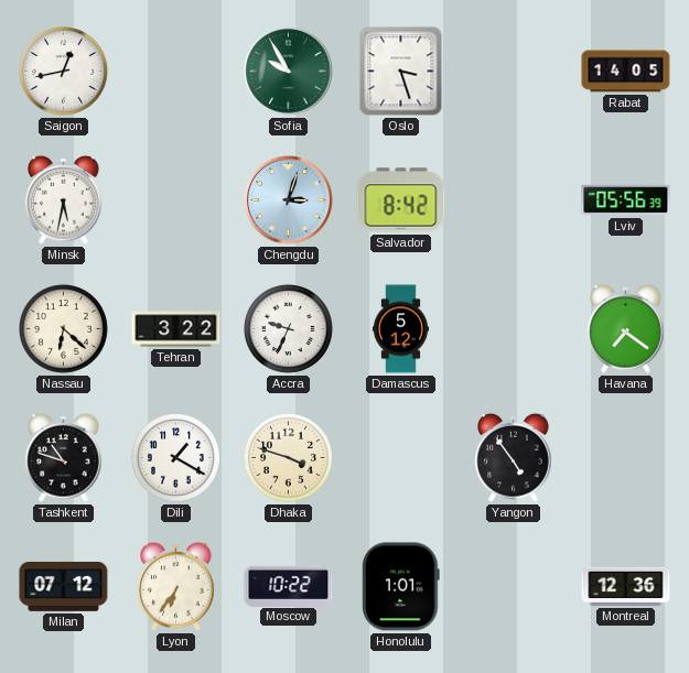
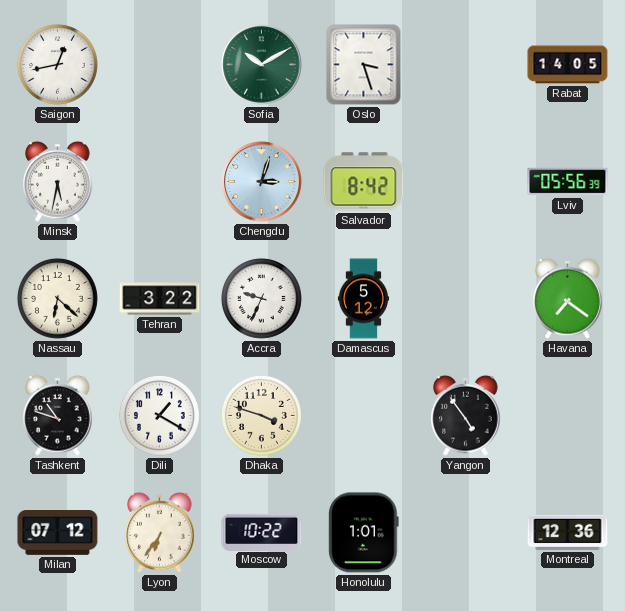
Sofia: 9:55 -> 10:10
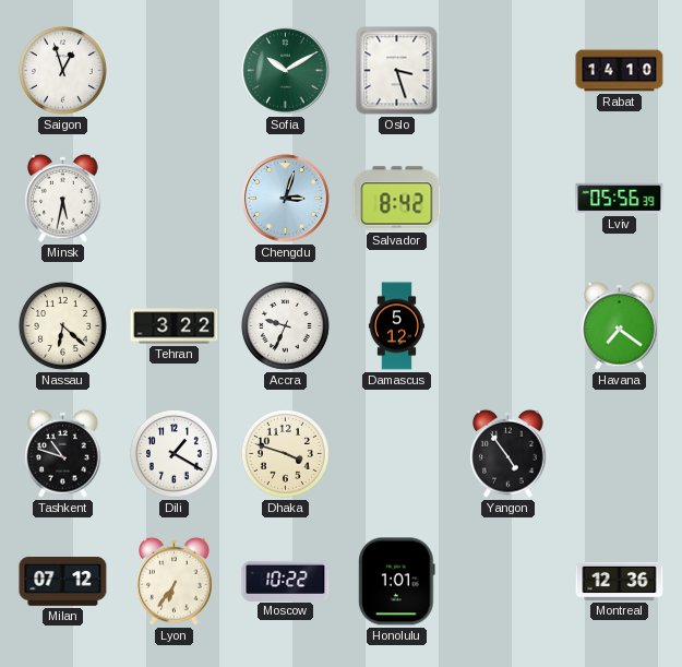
Saigon: 12:43 -> 12:57
Rabat: 14:05 -> 14:10
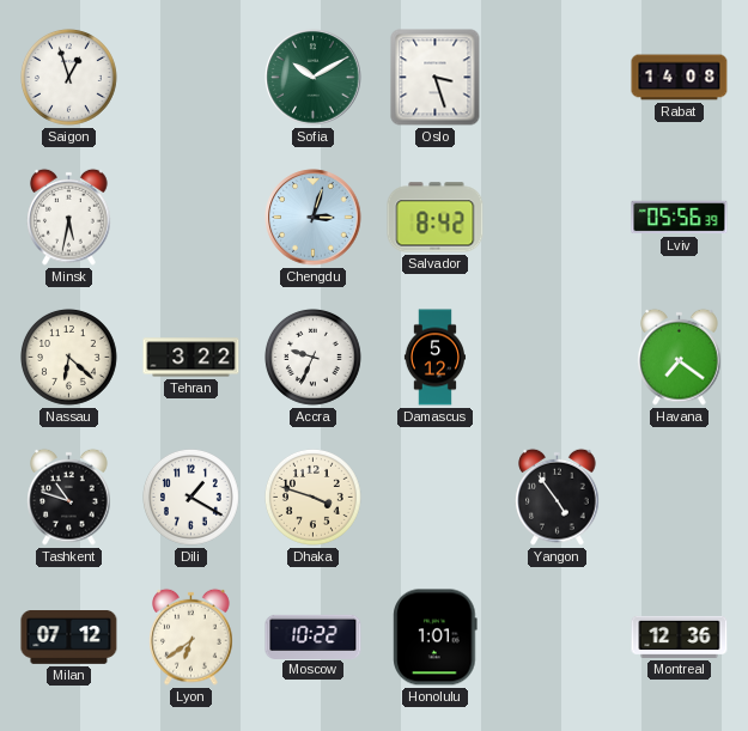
Rabat: 14:10 -> 14:08
Lyon: 6:36 -> 6:39
